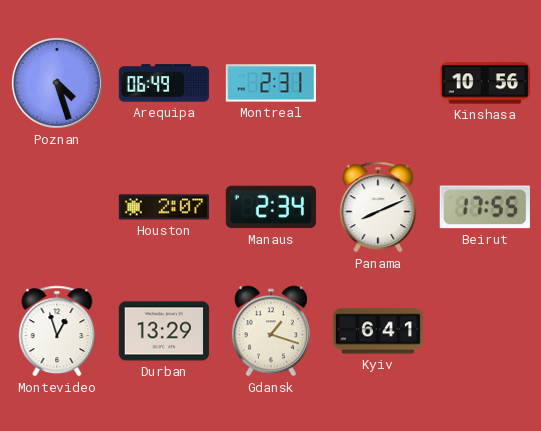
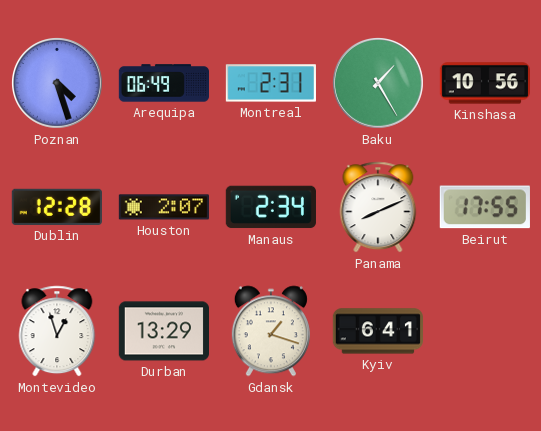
Baku: none -> 1:25
Dublin: none -> 12:28
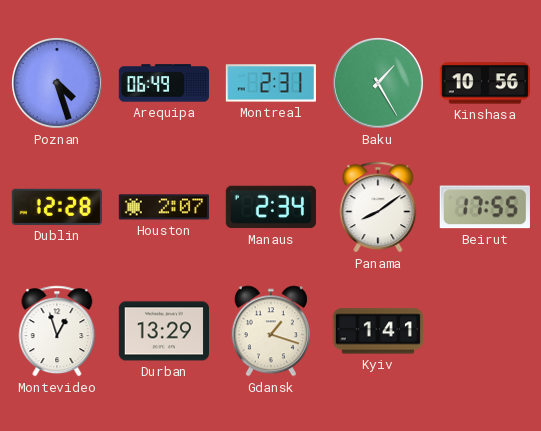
Panama: 8:11 -> 8:09
Kyiv: 6:41 -> 1:41
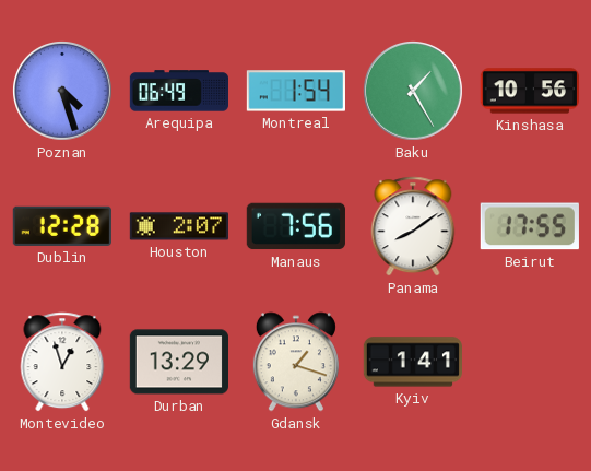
Montreal: 2:31 -> 1:54
Manaus: 2:34 -> 7:56
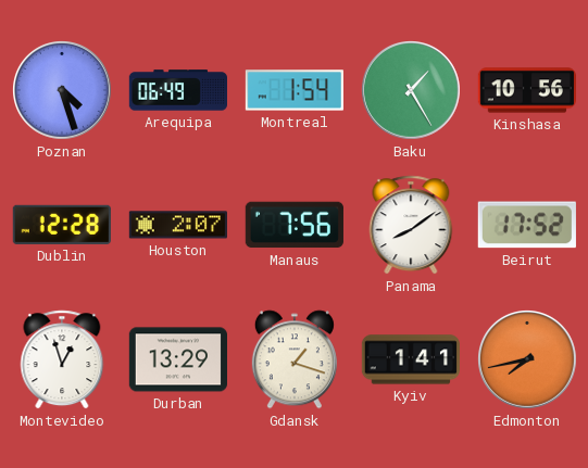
Beirut: 17:55 -> 17:52
Edmonton: none -> 7:43
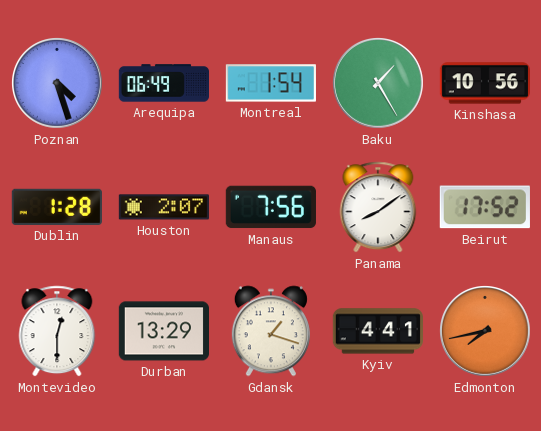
Dublin: 12:28 -> 1:28
Montevideo: 12:57 -> 12:30
Kyiv: 1:41 -> 4:41
